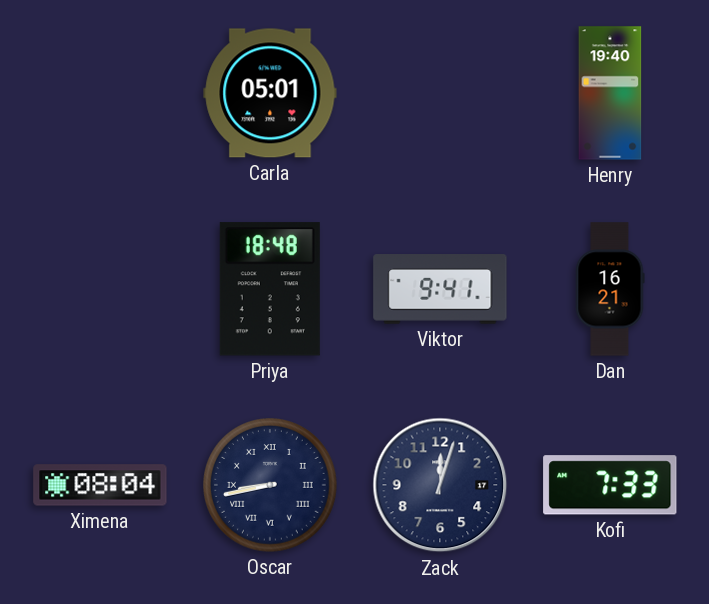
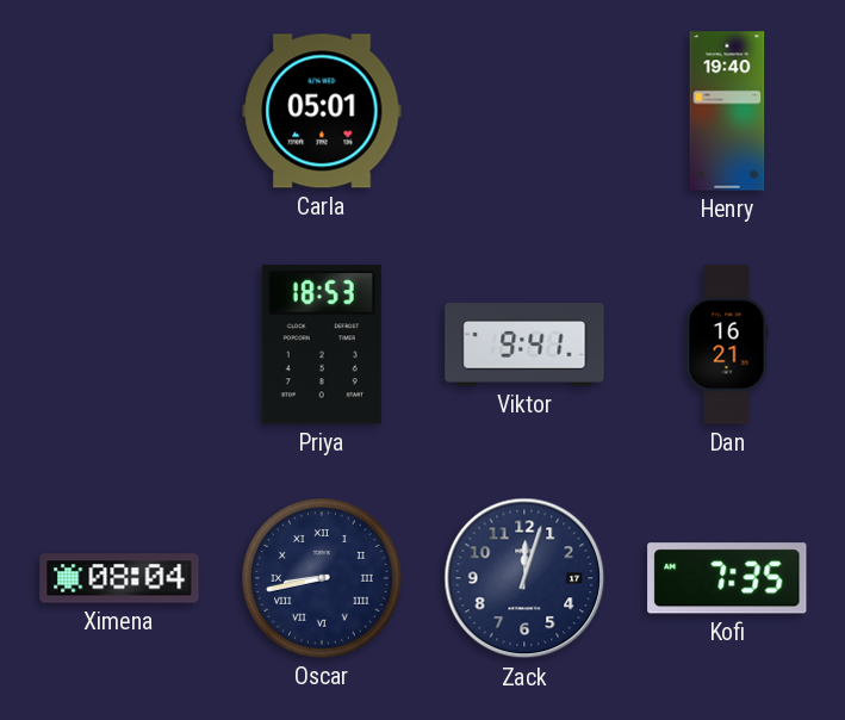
Priya: 18:48 -> 18:53
Kofi: 7:33 -> 7:35
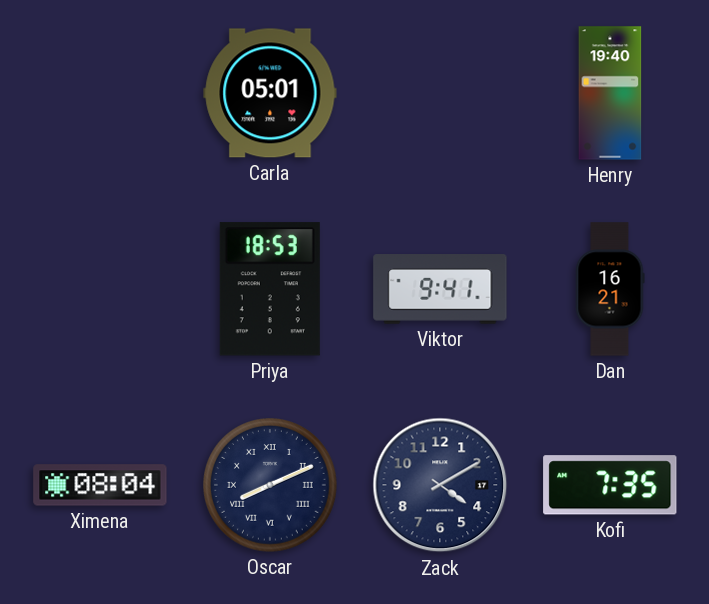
Oscar: 8:43 -> 8:11
Zack: 12:03 -> 4:10
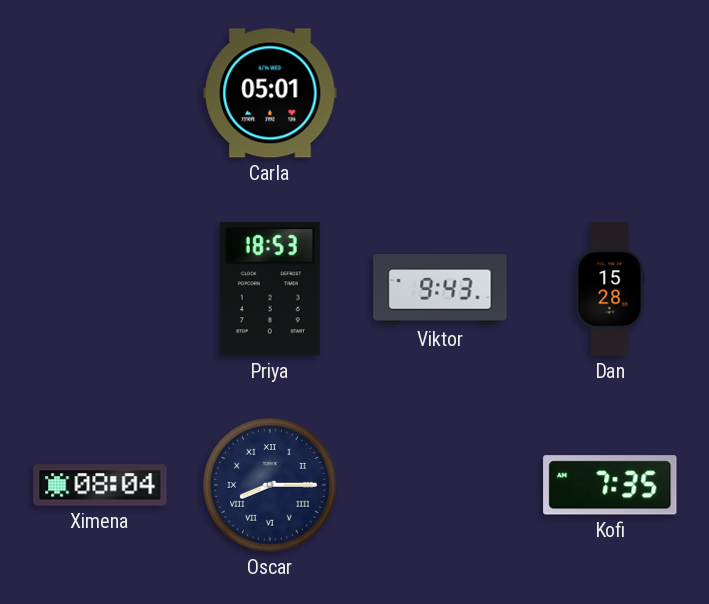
Henry: 19:40 -> none
Viktor: 9:41 -> 9:43
Dan: 16:21 -> 15:28
Oscar: 8:11 -> 8:15
Zack: 4:10 -> none
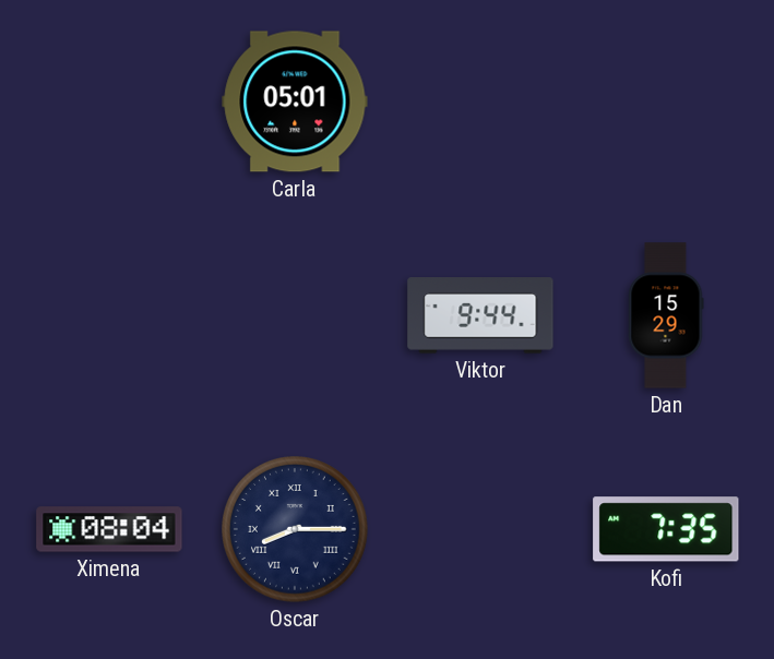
Priya: 18:53 -> none
Viktor: 9:43 -> 9:44
Dan: 15:28 -> 15:29
